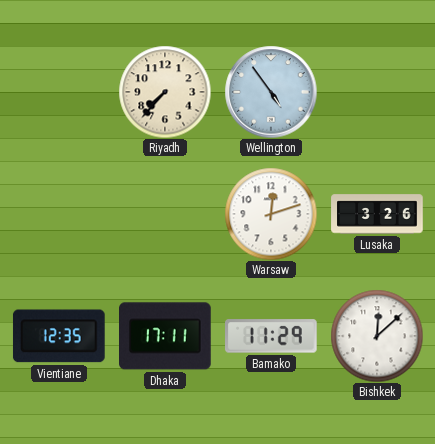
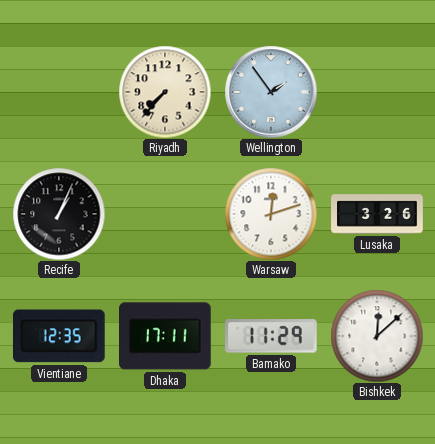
Wellington: 4:54 -> 1:54
Recife: none -> 1:04
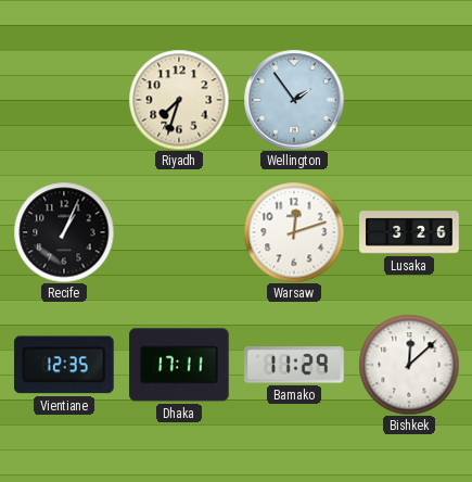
Riyadh: 7:37 -> 7:33
